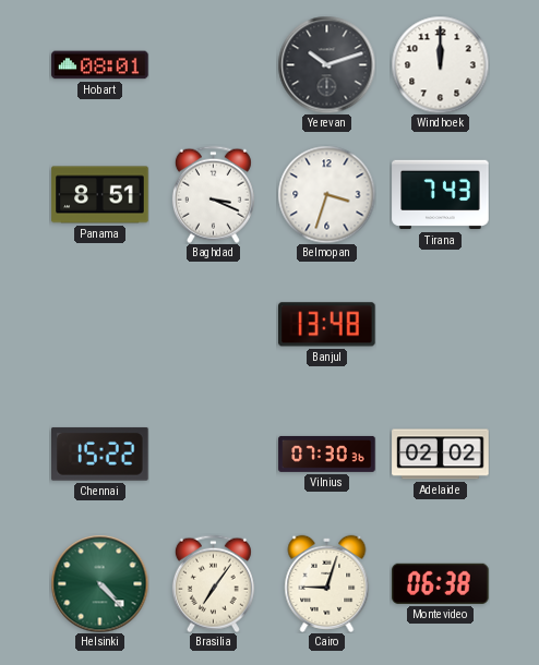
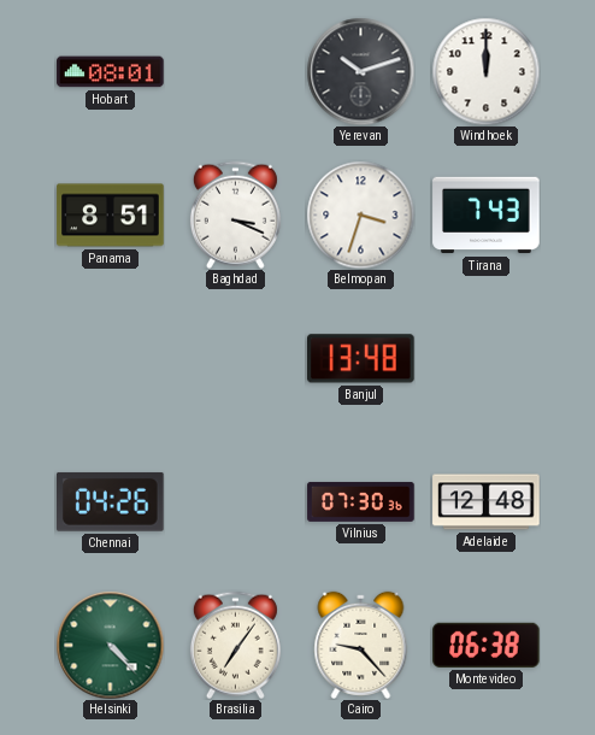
Chennai: 15:22 -> 04:26
Adelaide: 02:02 -> 12:48
Cairo: 9:03 -> 9:23
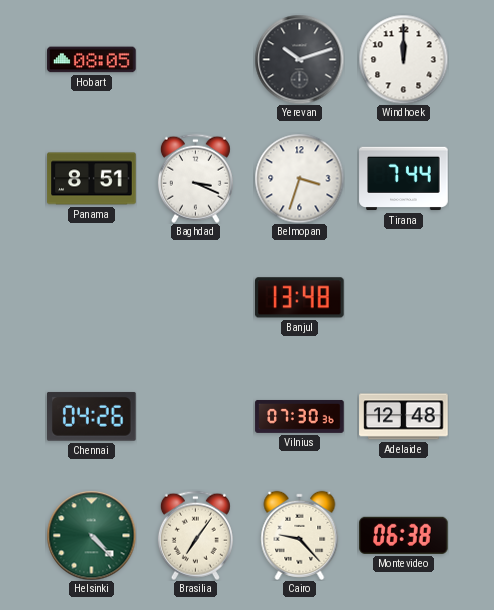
Hobart: 08:01 -> 08:05
Tirana: 7:43 -> 7:44
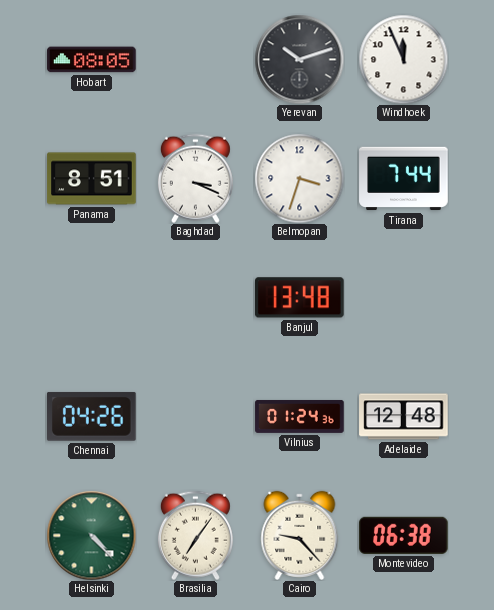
Windhoek: 12:00 -> 11:56
Vilnius: 07:30 -> 01:24
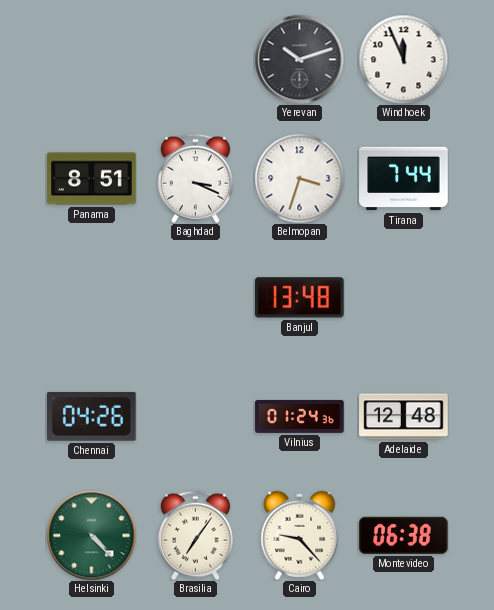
Hobart: 08:05 -> none
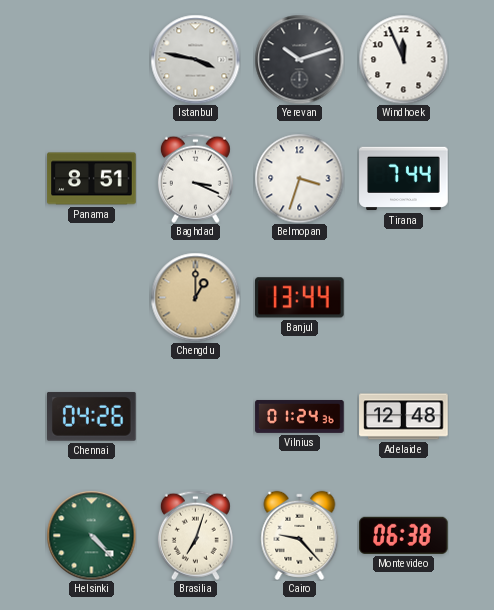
Istanbul: none -> 3:47
Chengdu: none -> 1:00
Banjul: 13:48 -> 13:44
Brasilia: 7:06 -> 7:03
